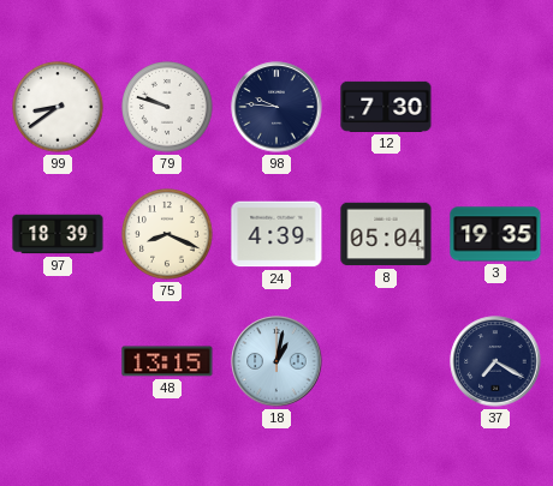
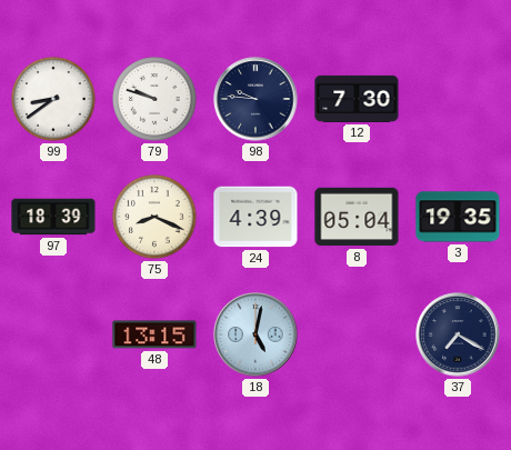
18: 1:02 -> 5:02
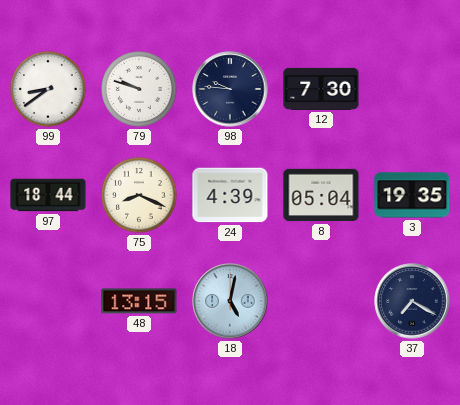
97: 18:39 -> 18:44
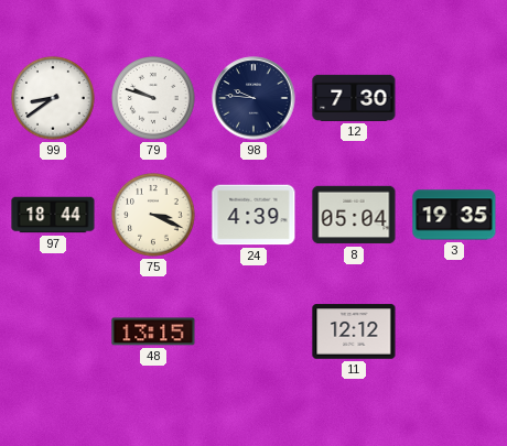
75: 8:19 -> 3:19
18: 5:02 -> none
11: none -> 12:12
37: 7:20 -> none
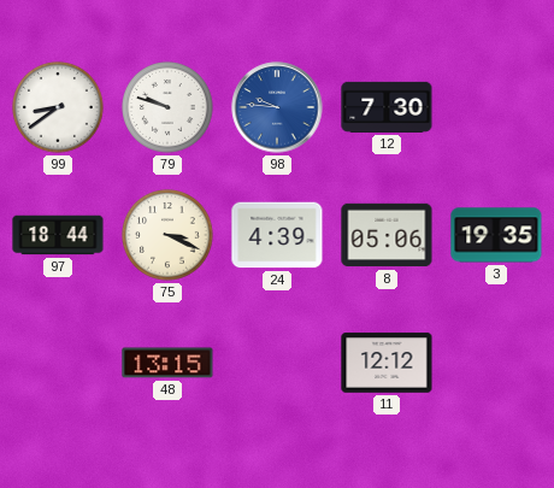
98 dial: navy -> blue
8: 05:04 -> 05:06
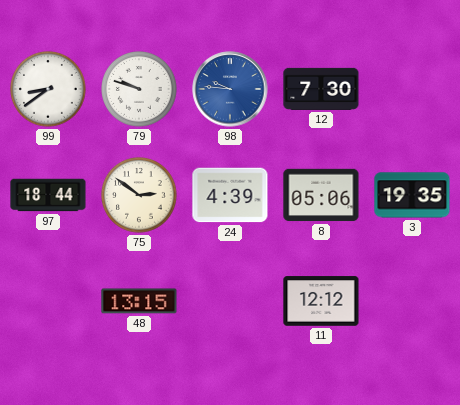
75: 3:19 -> 2:51
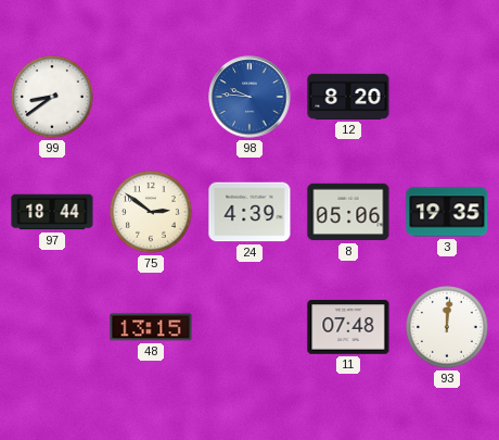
79: 9:48 -> none
12: 7:30 -> 8:20
11: 12:12 -> 07:48
93: none -> 12:01
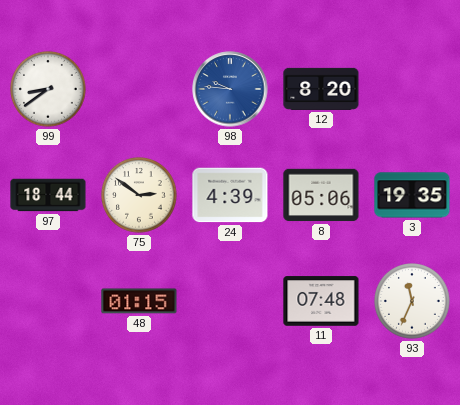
48: 13:15 -> 01:15
93: 12:01 -> 11:34
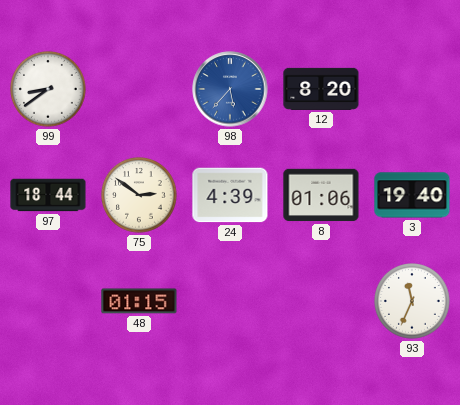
98: 9:46 -> 5:37
8: 05:06 -> 01:06
3: 19:35 -> 19:40
11: 07:48 -> none
